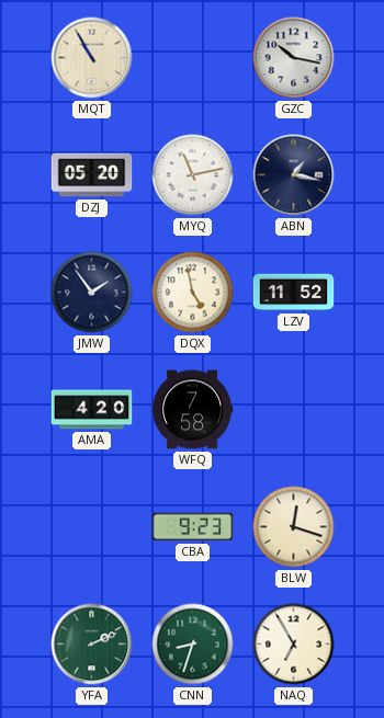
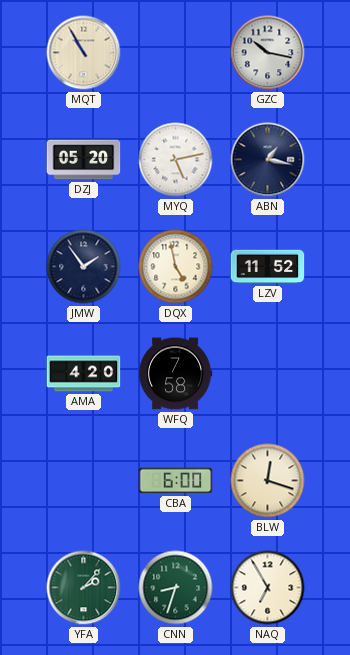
MYQ: 11:13 -> 5:13
CBA: 9:23 -> 6:00
YFA: 2:11 -> 2:07
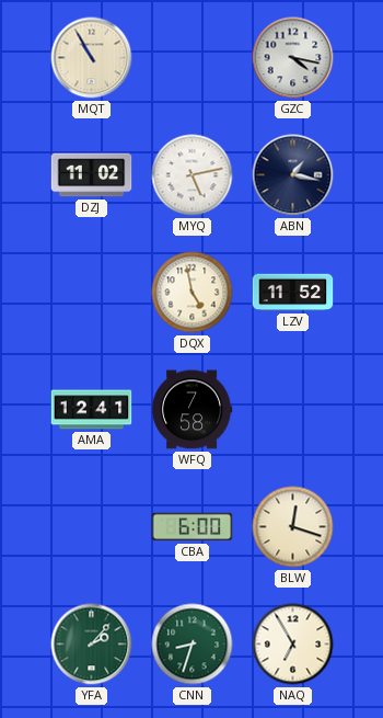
GZC: 10:17 -> 4:17
DZJ: 05:20 -> 11:02
JMW: 1:54 -> none
AMA: 4:20 -> 12:41
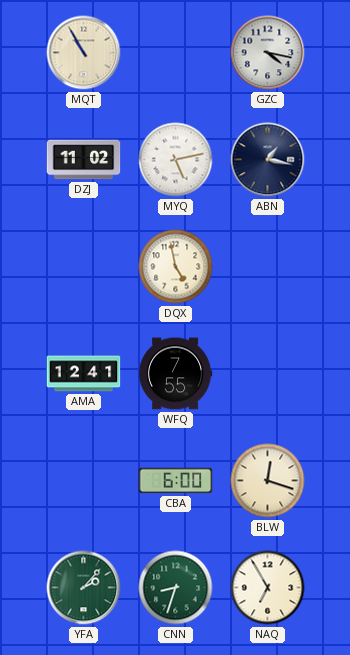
LZV: 11:52 -> none
WFQ: 7:58 -> 7:55
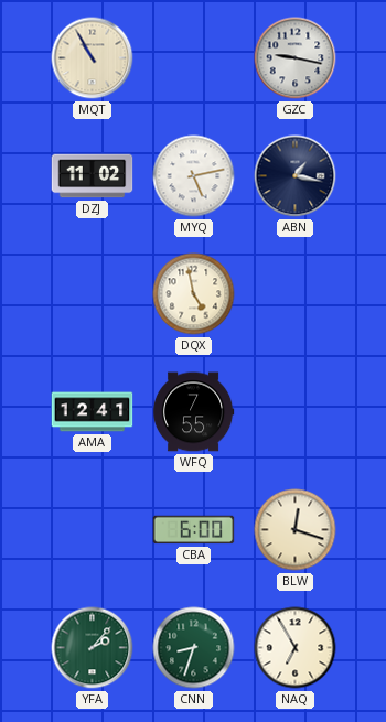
GZC: 4:17 -> 9:17
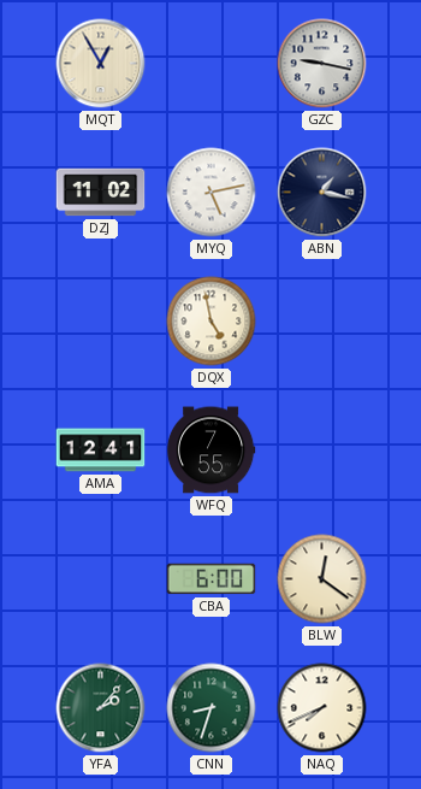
MQT: 10:55 -> 12:55
BLW: 12:18 -> 12:21
NAQ: 6:55 -> 7:41
